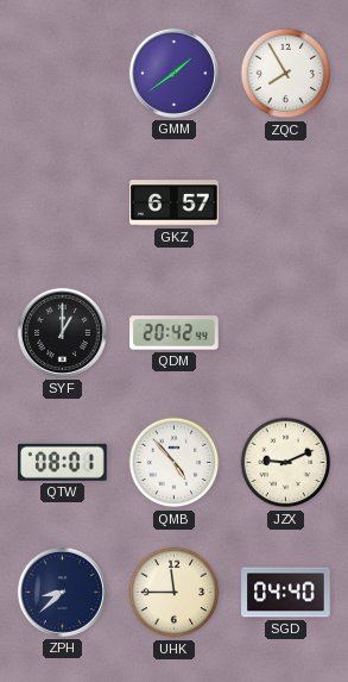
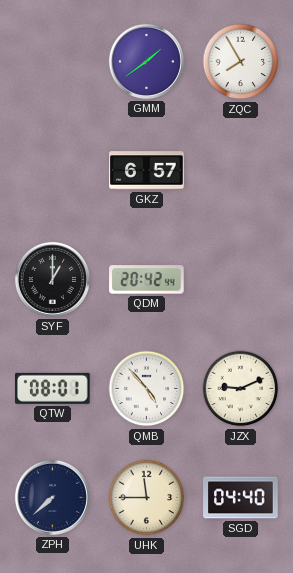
ZPH: 8:38 -> 7:38
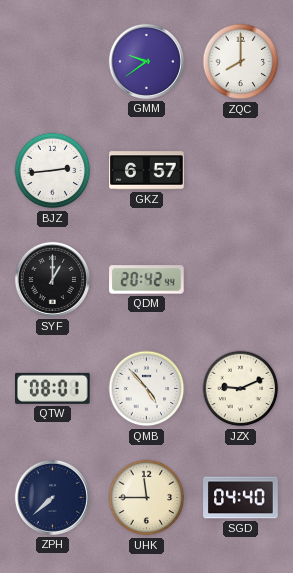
GMM: 1:39 -> 9:39
ZQC: 7:55 -> 8:00
BJZ: none -> 2:44
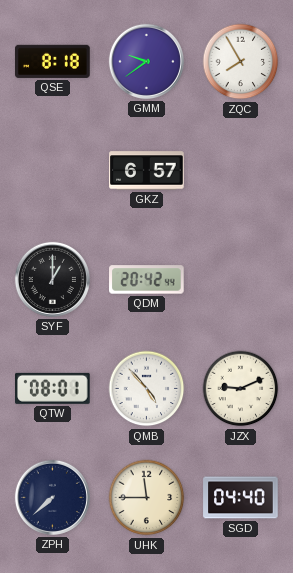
QSE: none -> 8:18
ZQC: 8:00 -> 7:55
BJZ: 2:44 -> none
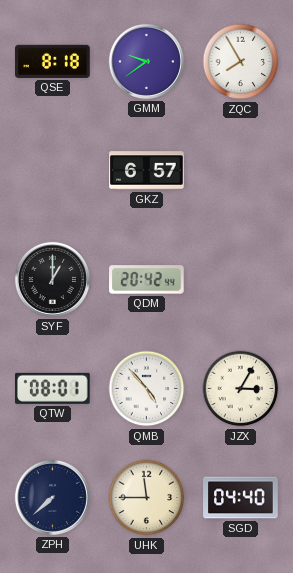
JZX: 9:11 -> 3:05
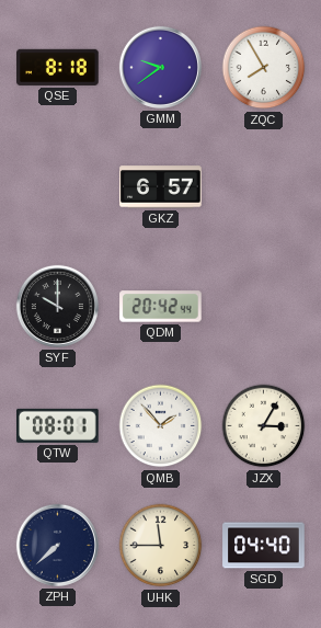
SYF: 1:00 -> 10:00
QMB: 4:53 -> 1:53
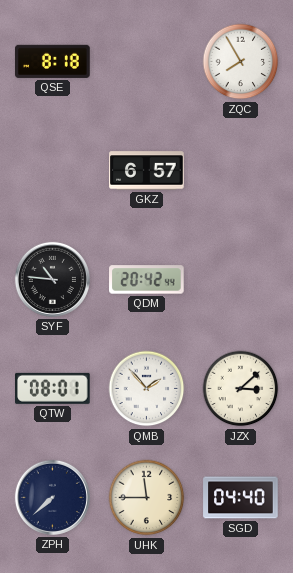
GMM: 9:39 -> none
SYF: 10:00 -> 10:46
JZX: 3:05 -> 3:08
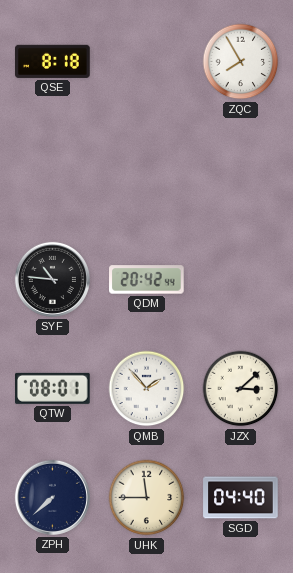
GKZ: 6:57 -> none
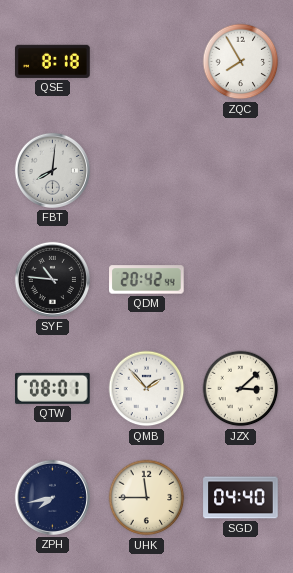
FBT: none -> 8:01
ZPH: 7:38 -> 7:43
